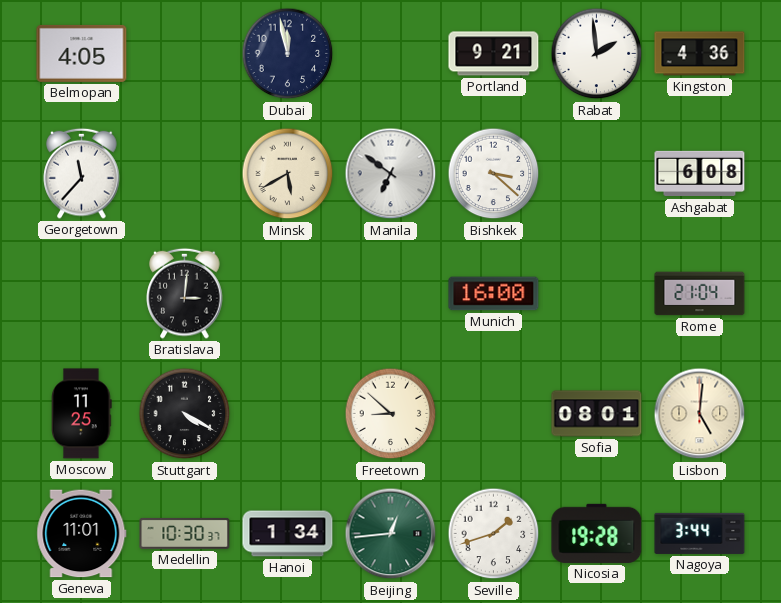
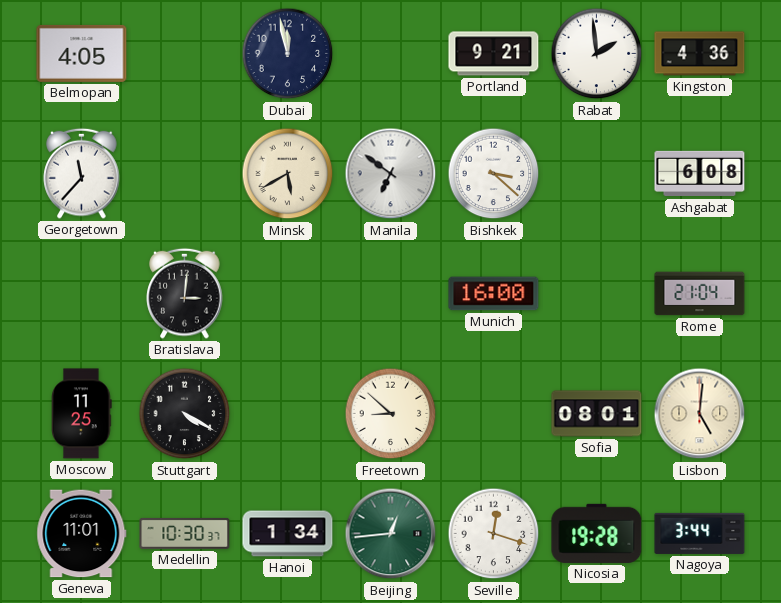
Seville: 1:42 -> 12:18
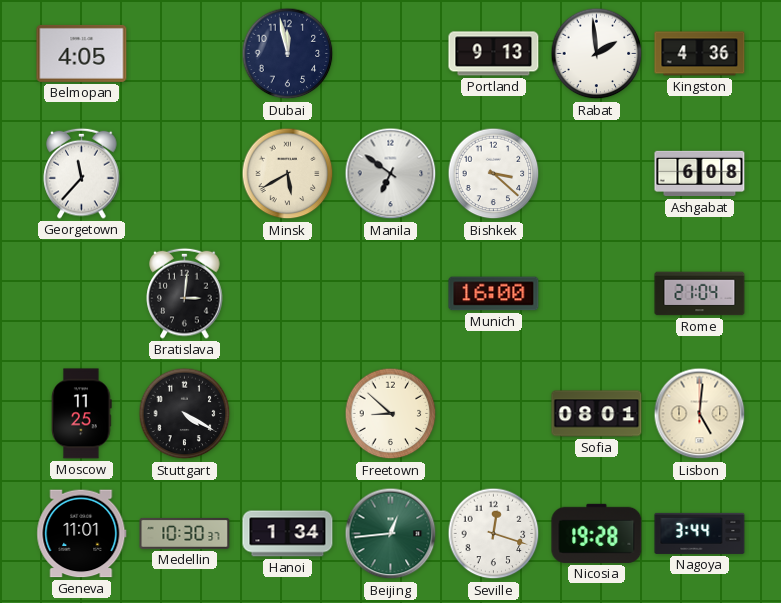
Portland: 9:21 -> 9:13
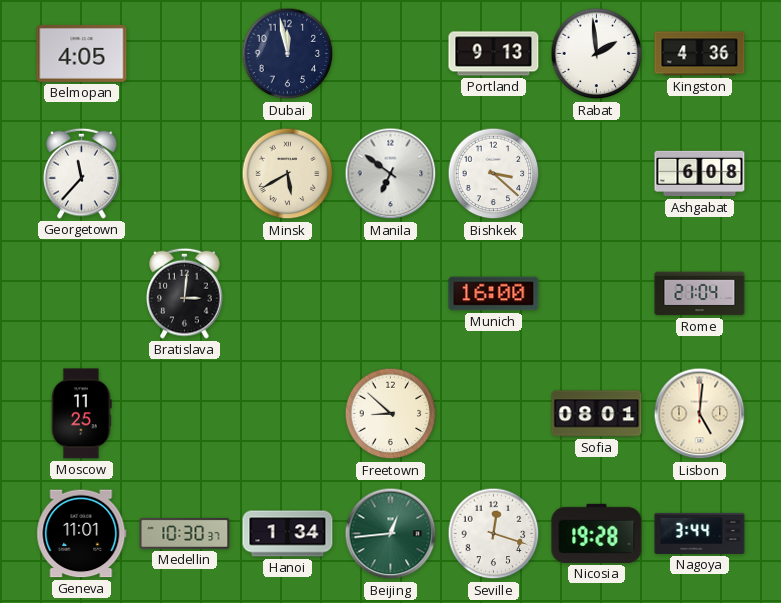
Stuttgart: 4:20 -> none
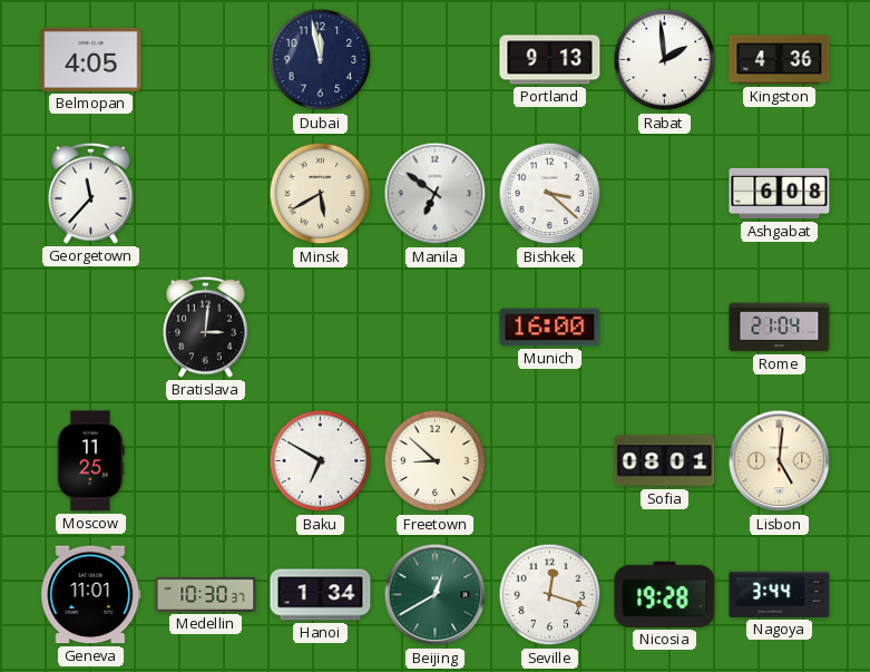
Baku: none -> 6:50
Beijing: 12:44 -> 12:40
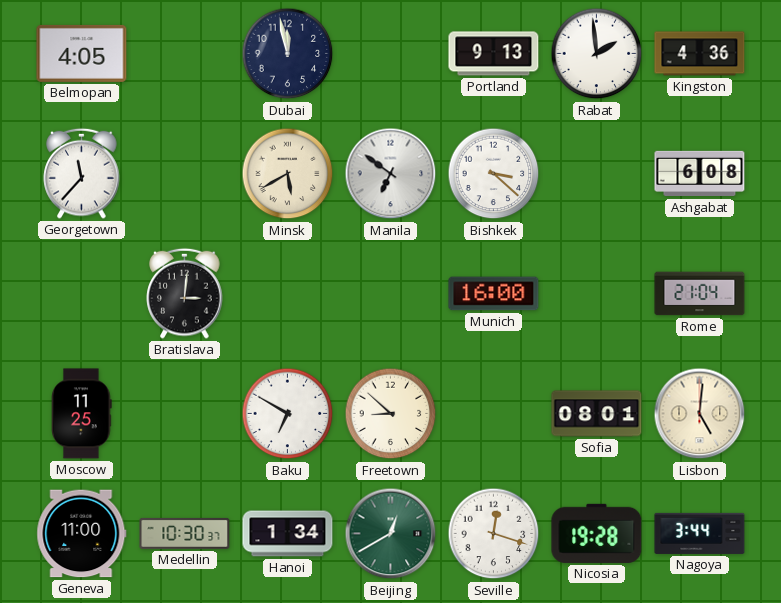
Geneva: 11:01 -> 11:00
